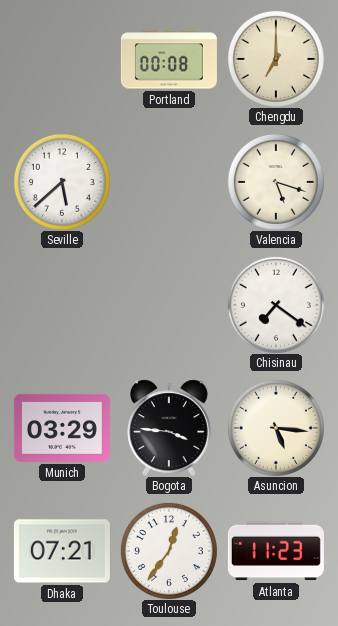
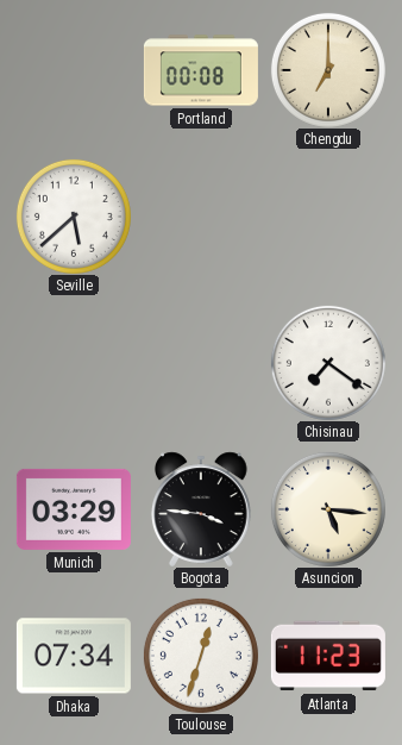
Valencia: 5:18 -> none
Dhaka: 07:21 -> 07:34
Toulouse: 12:36 -> 12:33
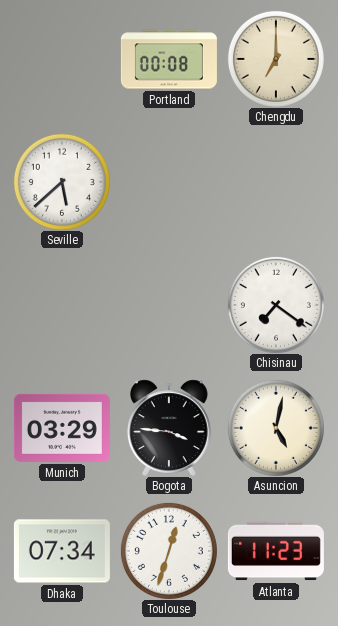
Asuncion: 5:16 -> 5:02
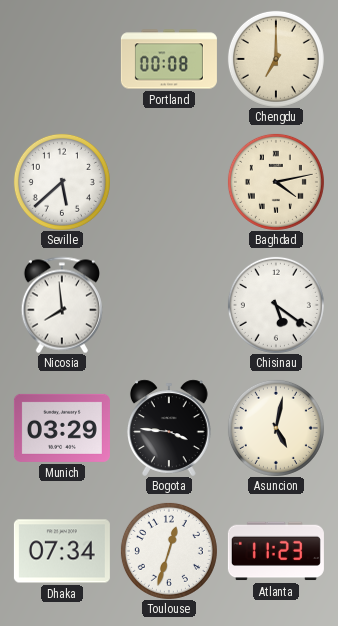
Baghdad: none -> 4:13
Nicosia: none -> 7:59
Chisinau: 7:21 -> 5:21
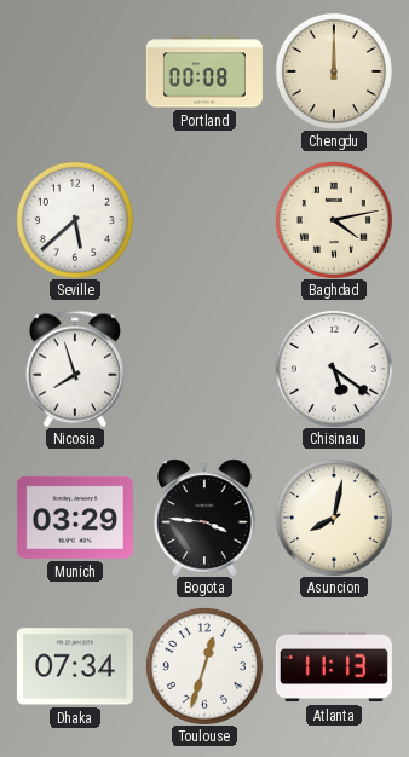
Chengdu: 7:00 -> 12:00
Nicosia: 7:59 -> 7:57
Asuncion: 5:02 -> 8:02
Atlanta: 11:23 -> 11:13
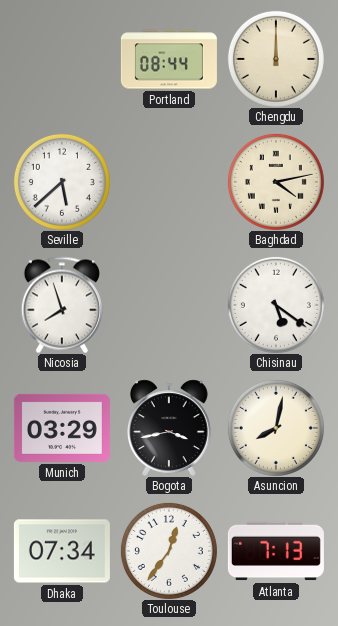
Portland: 00:08 -> 08:44
Bogota: 3:46 -> 3:43
Toulouse: 12:33 -> 12:36
Atlanta: 11:13 -> 7:13
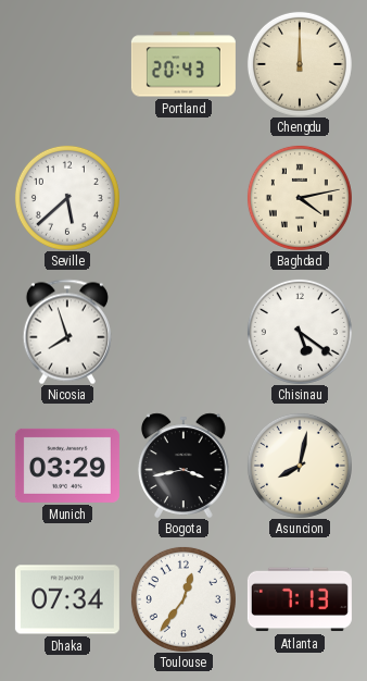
Portland: 08:44 -> 20:43
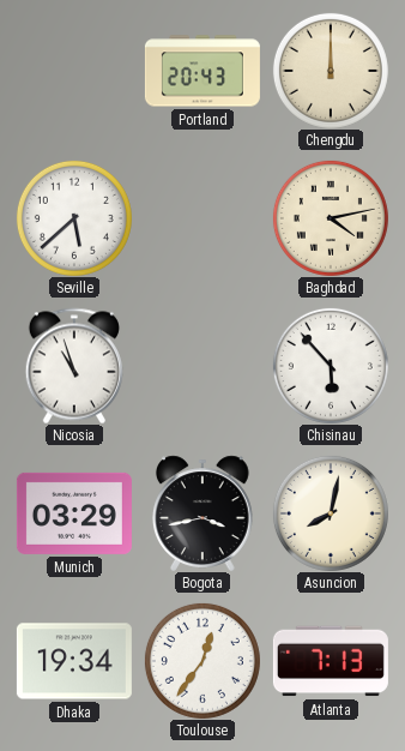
Nicosia: 7:57 -> 10:57
Chisinau: 5:21 -> 5:53
Dhaka: 07:34 -> 19:34
